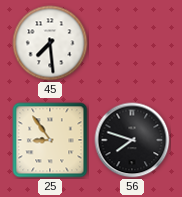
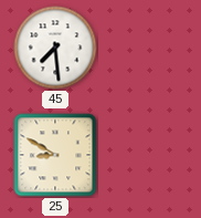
25: 8:54 -> 8:50
56: 7:48 -> none
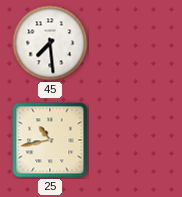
25: 8:50 -> 10:43
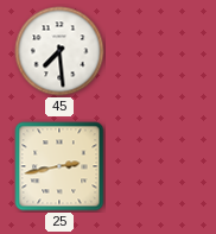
25: 10:43 -> 2:43
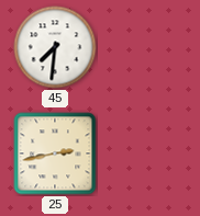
45: 7:29 -> 7:31
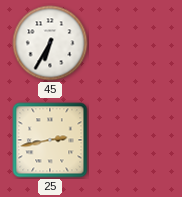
45: 7:31 -> 6:35
